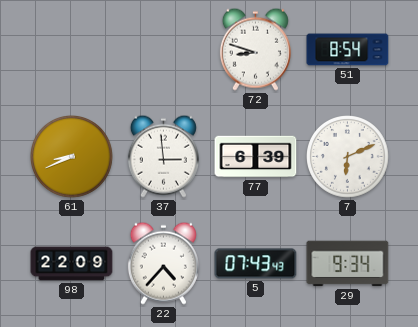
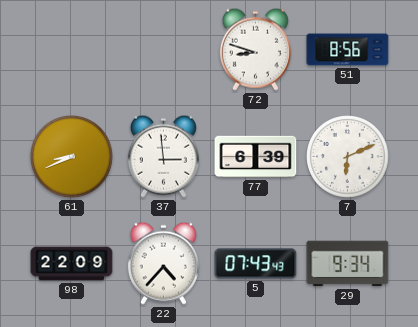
51: 8:54 -> 8:56
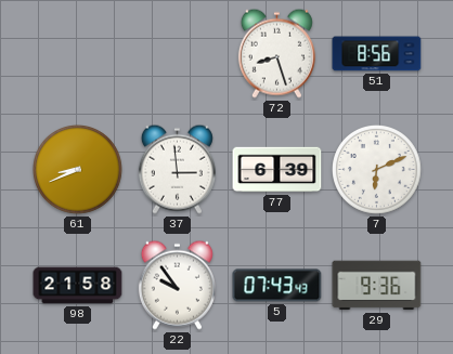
72: 8:48 -> 8:27
98: 22:09 -> 21:58
22: 4:37 -> 9:54
29: 9:34 -> 9:36
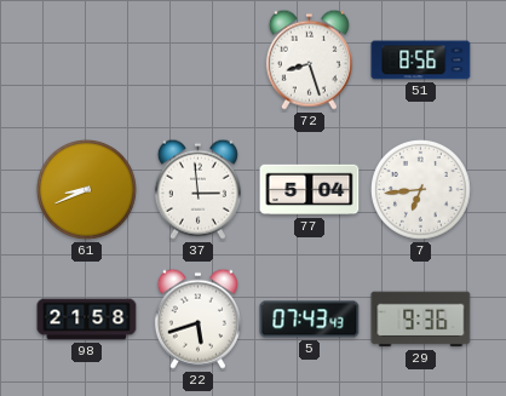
77: 6:39 -> 5:04
7: 6:11 -> 6:44
22: 9:54 -> 5:42
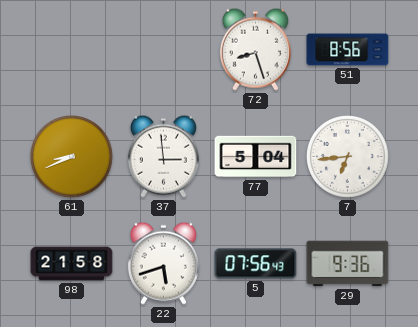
5: 07:43 -> 07:56
